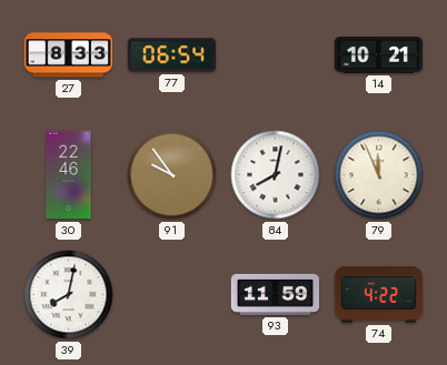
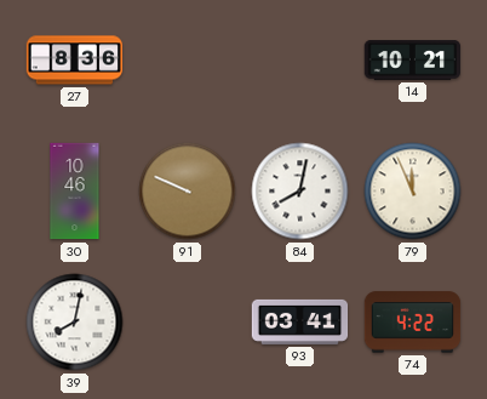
27: 8:33 -> 8:36
77: 06:54 -> none
30: 22:46 -> 10:46
91: 9:54 -> 9:49
93: 11:59 -> 03:41
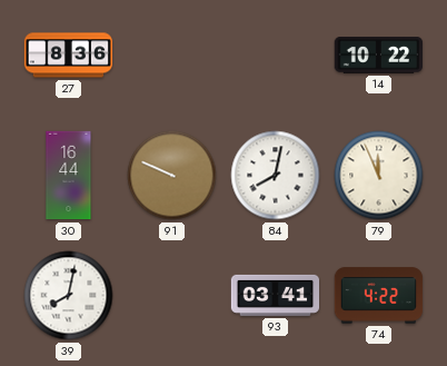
14: 10:21 -> 10:22
30: 10:46 -> 16:44
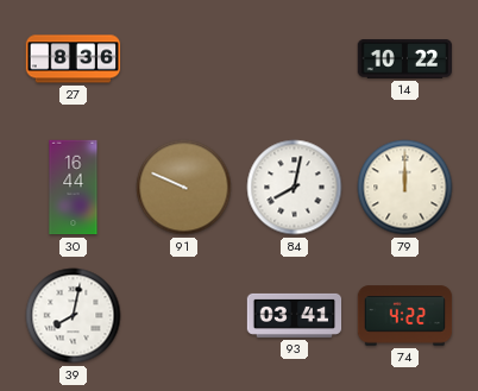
79: 11:56 -> 12:00
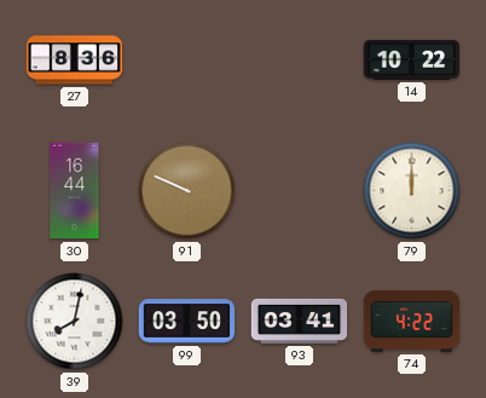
84: 8:02 -> none
99: none -> 03:50
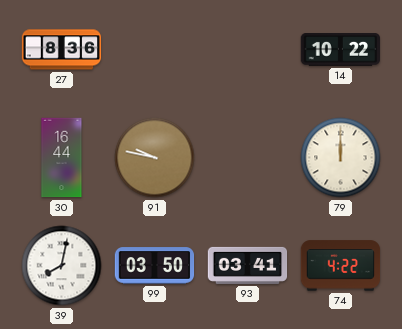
91: 9:49 -> 9:47
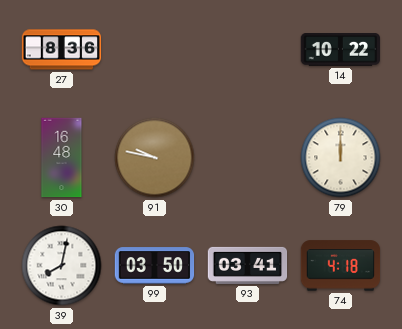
30: 16:44 -> 16:48
74: 4:22 -> 4:18
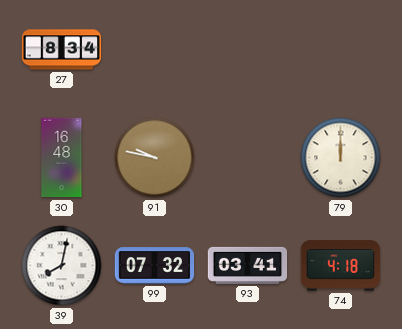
27: 8:36 -> 8:34
14: 10:22 -> none
99: 03:50 -> 07:32
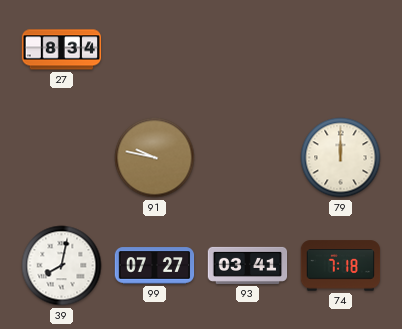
30: 16:48 -> none
99: 07:32 -> 07:27
74: 4:18 -> 7:18
